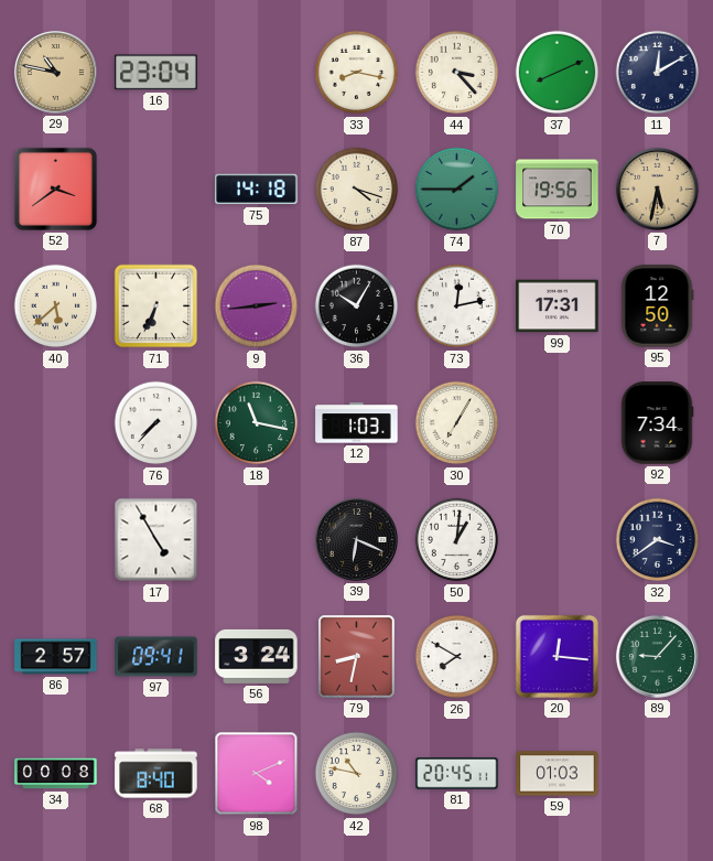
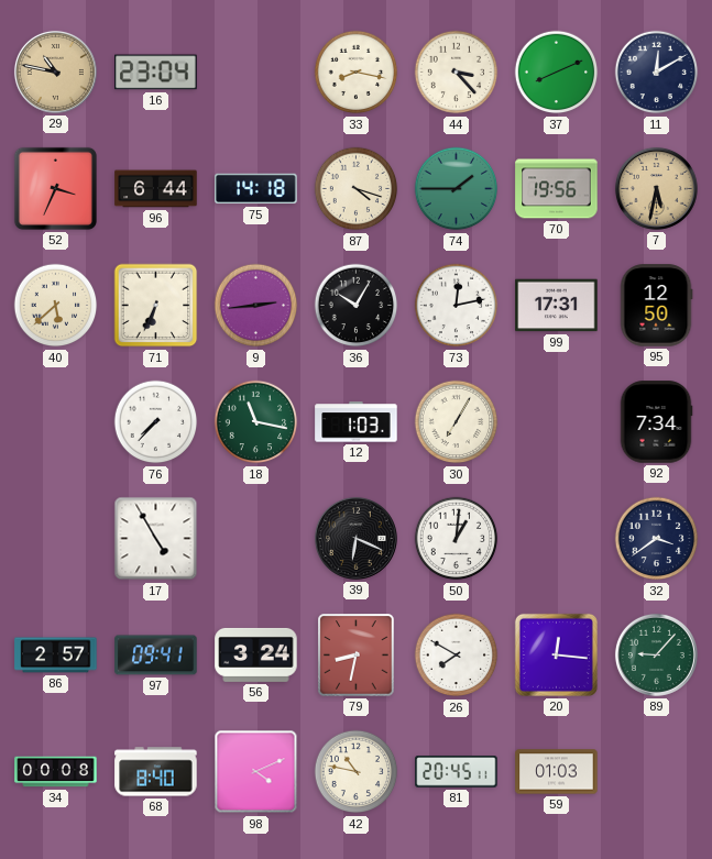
52: 3:39 -> 3:34
96: none -> 6:44
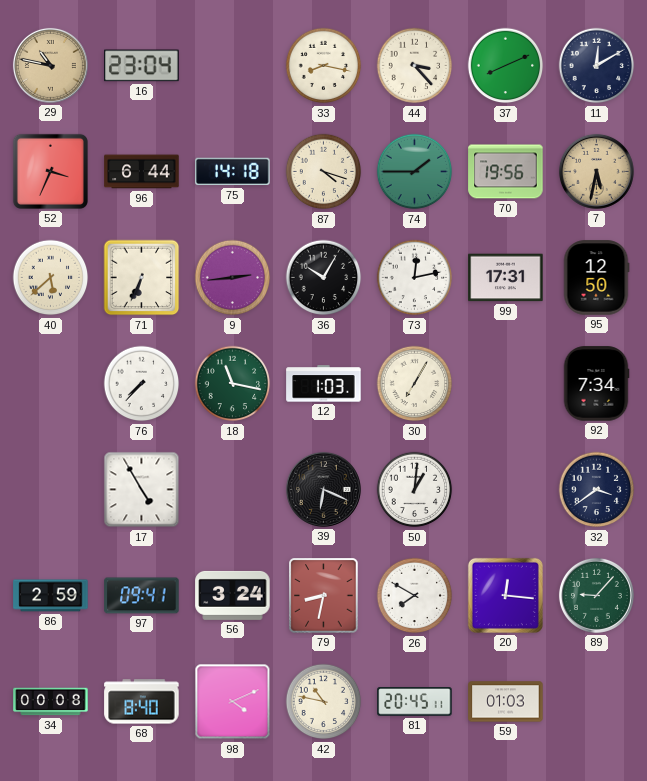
86: 2:57 -> 2:59
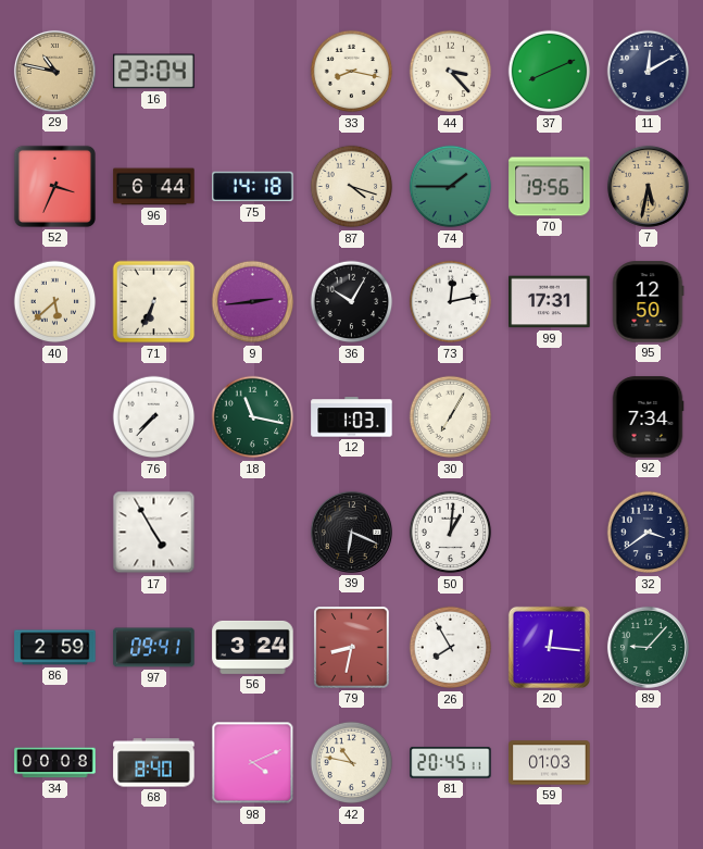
26: 7:50 -> 7:55
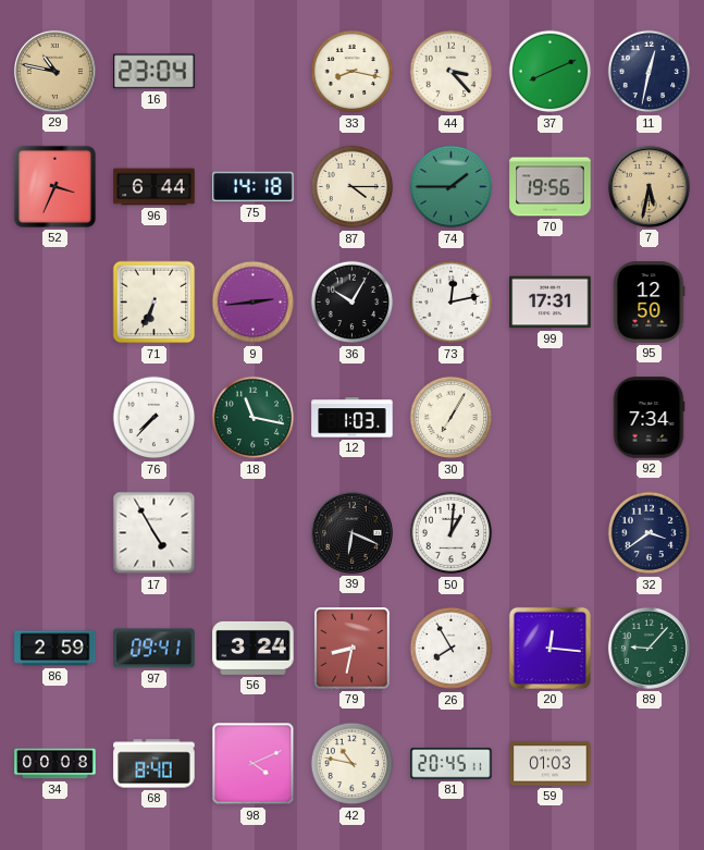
11: 12:10 -> 12:32
87: 4:18 -> 4:15
40: 5:38 -> none
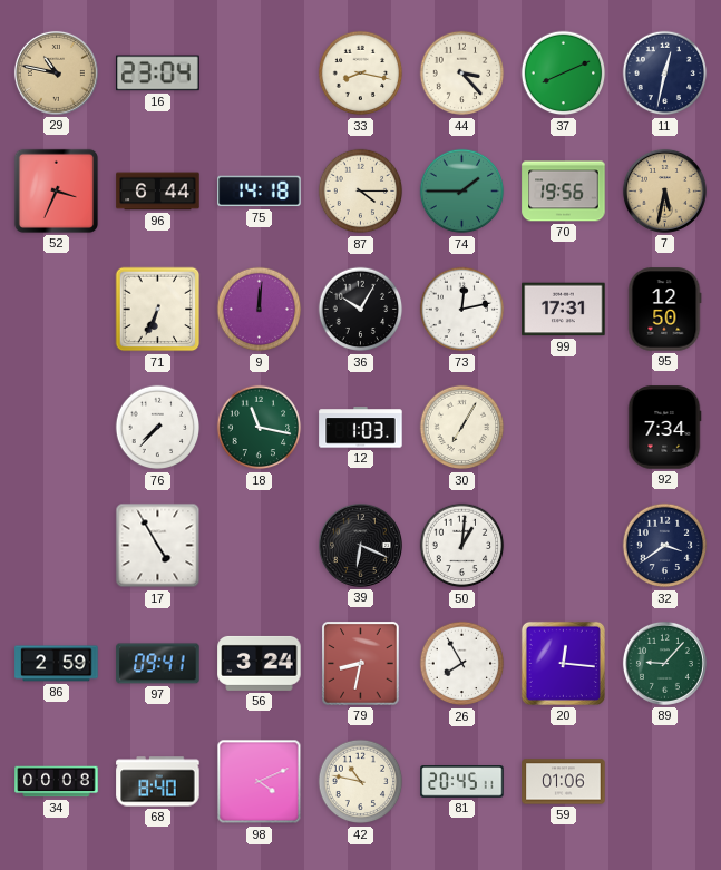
9: 2:44 -> 12:01
59: 01:03 -> 01:06
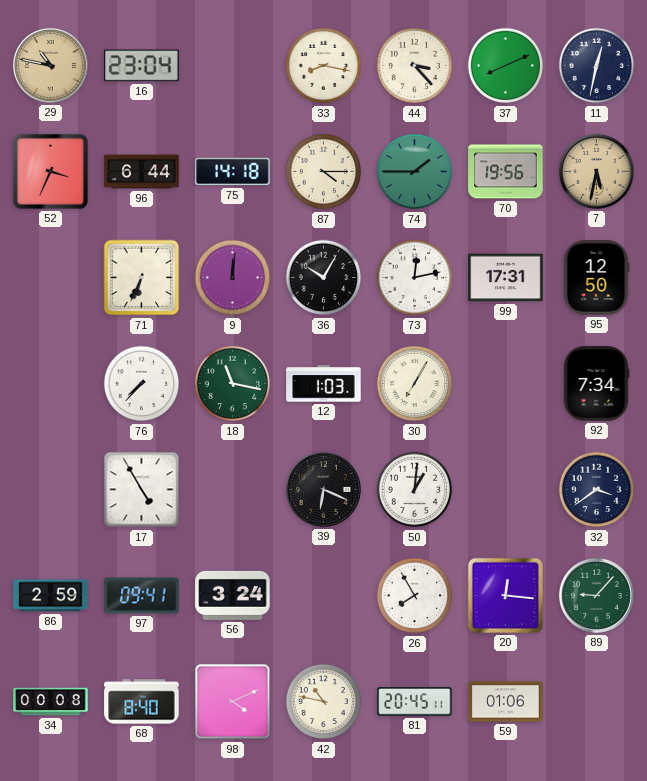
79: 8:32 -> none
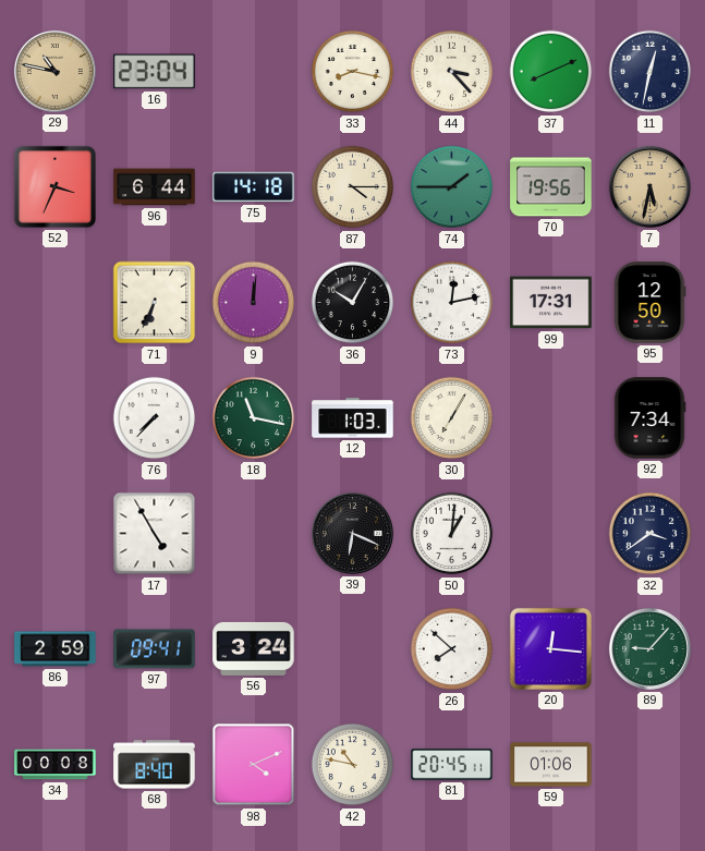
26: 7:55 -> 7:52
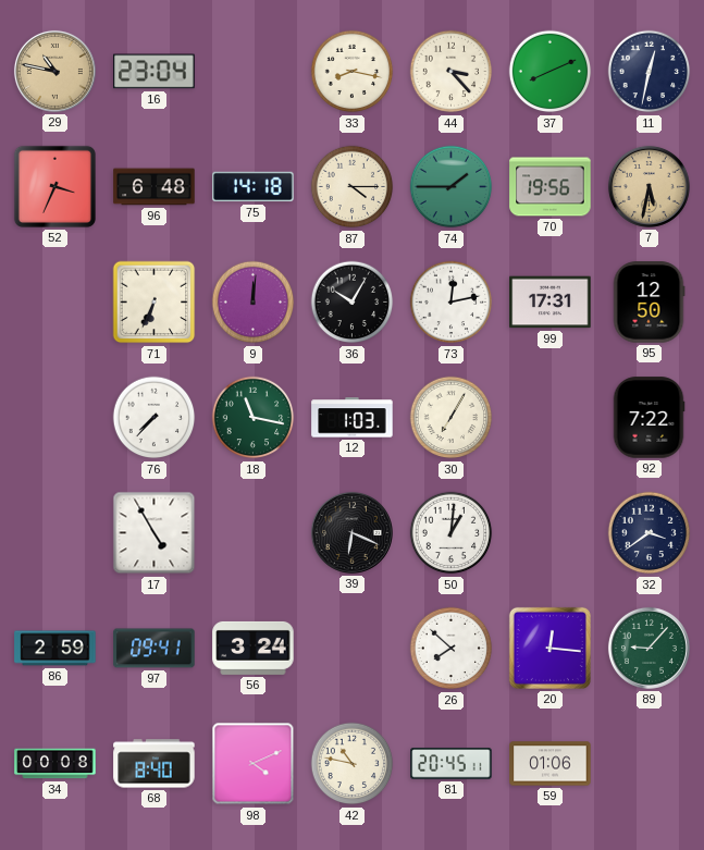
96: 6:44 -> 6:48
92: 7:34 -> 7:22
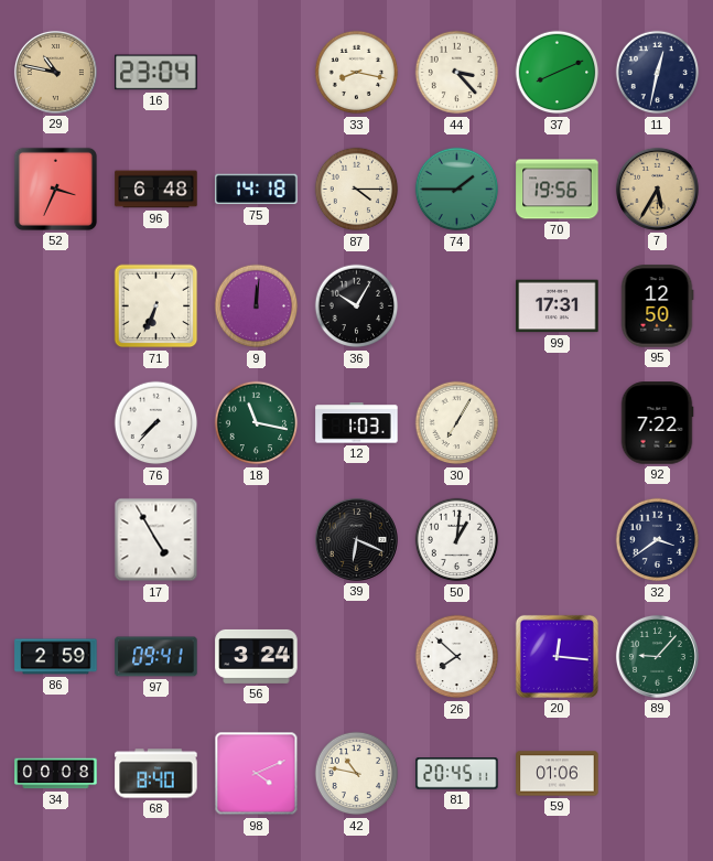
7: 5:32 -> 5:35
73: 12:13 -> none
